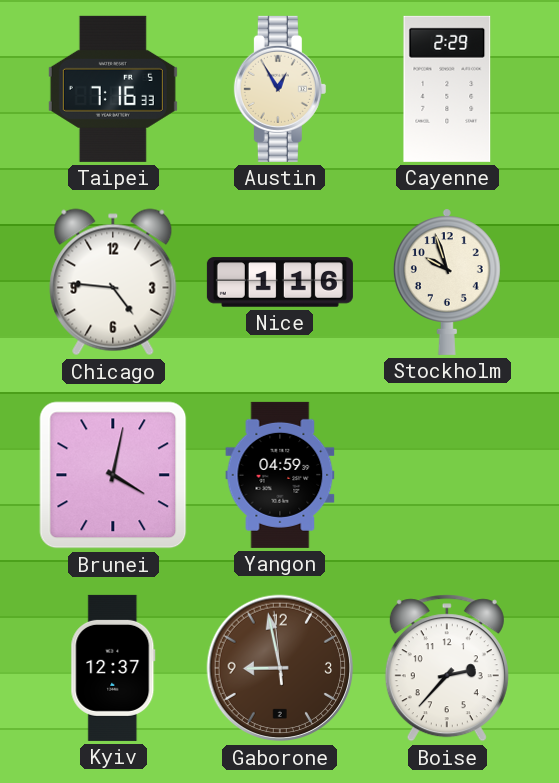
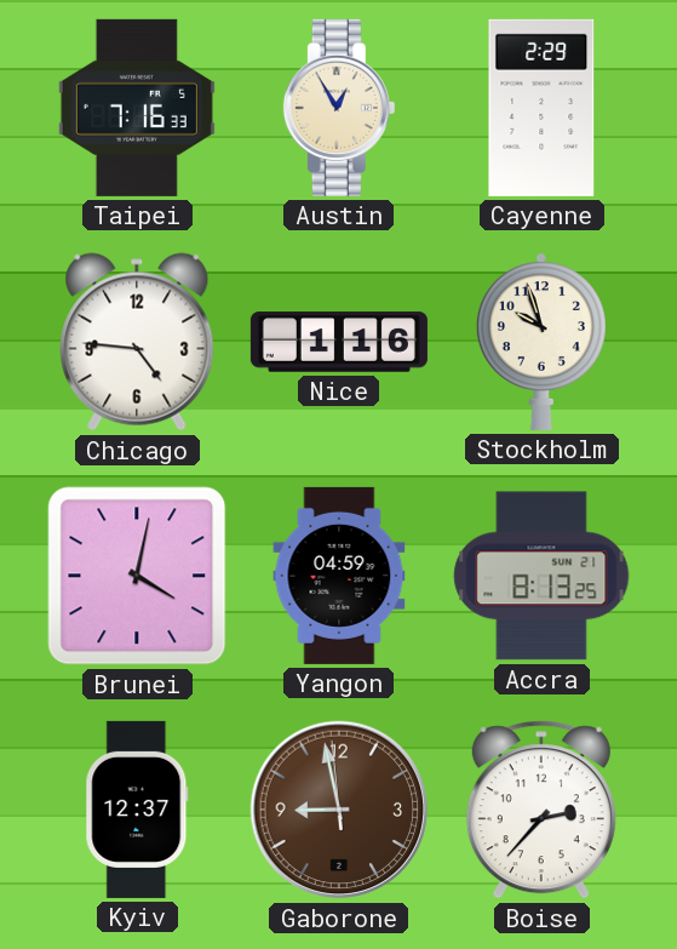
Accra: none -> 8:13
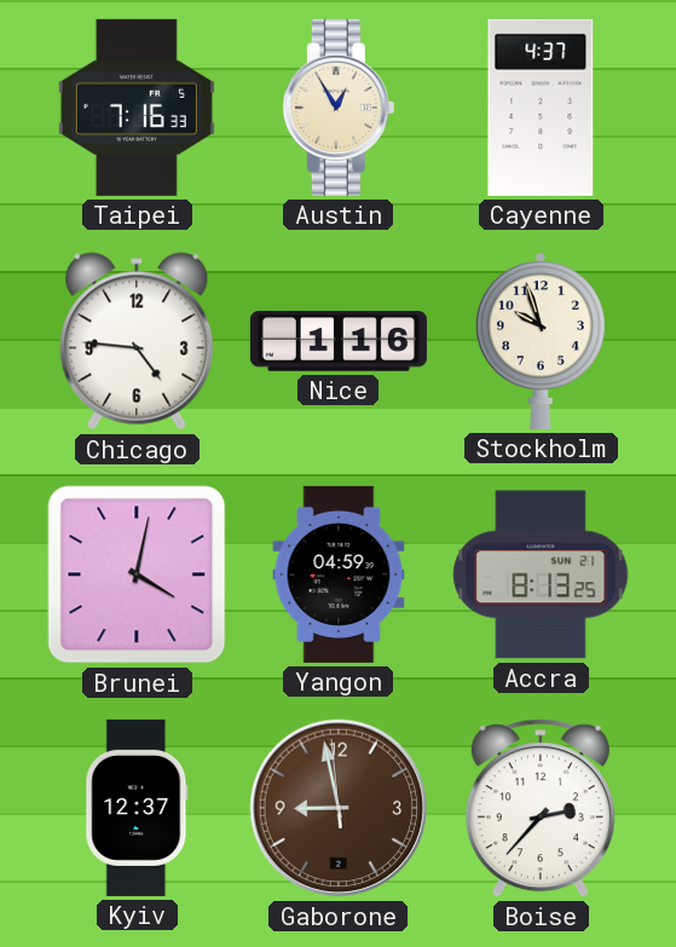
Cayenne: 2:29 -> 4:37
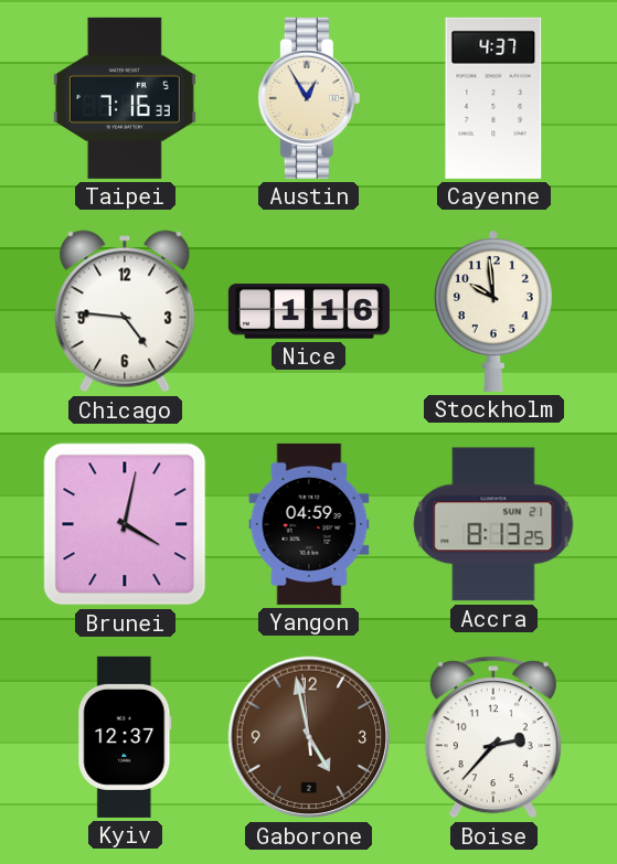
Stockholm: 9:57 -> 9:59
Gaborone: 8:57 -> 4:57
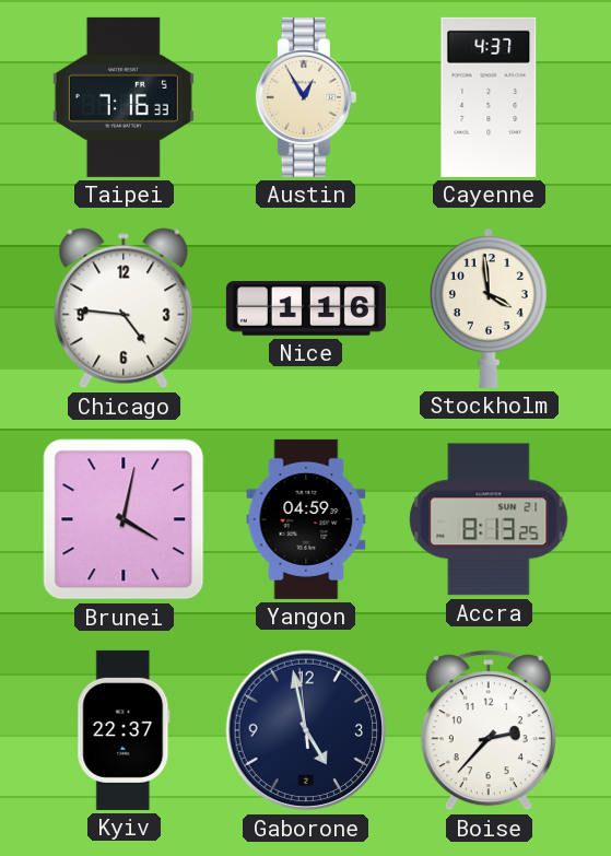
Stockholm: 9:59 -> 3:59
Kyiv: 12:37 -> 22:37
Gaborone dial: brown -> navy
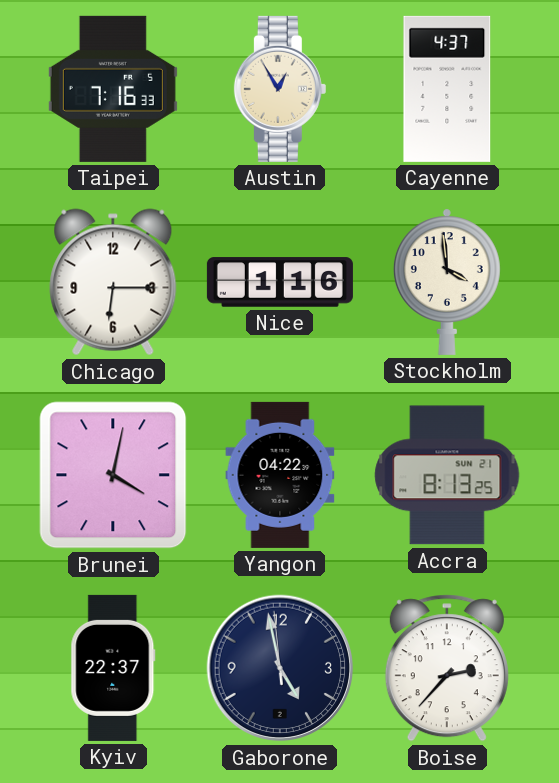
Chicago: 4:46 -> 6:15
Yangon: 04:59 -> 04:22
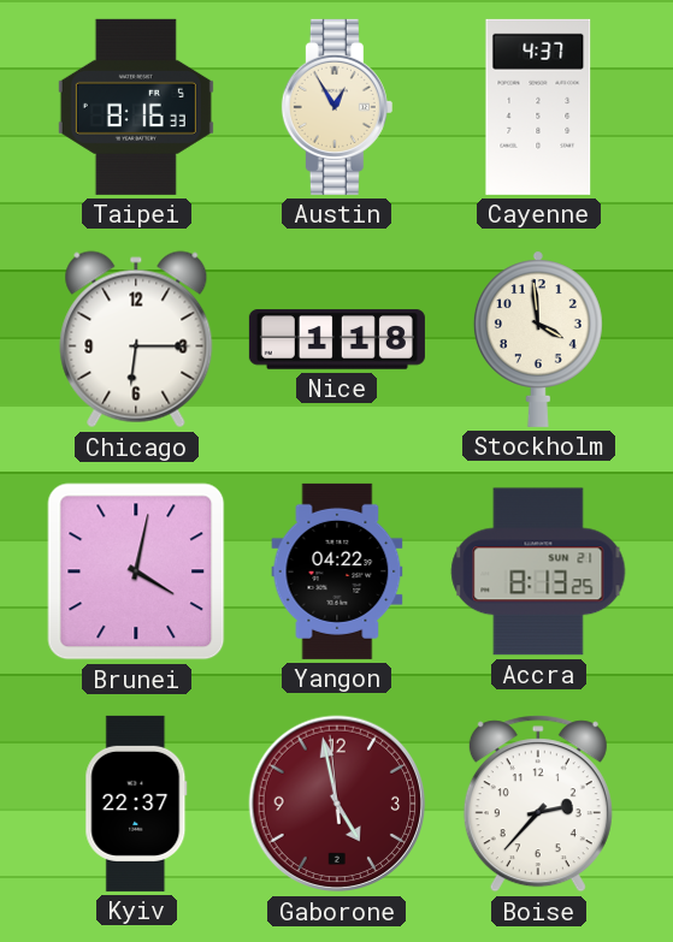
Taipei: 7:16 -> 8:16
Nice: 1:16 -> 1:18
Gaborone dial: navy -> burgundy
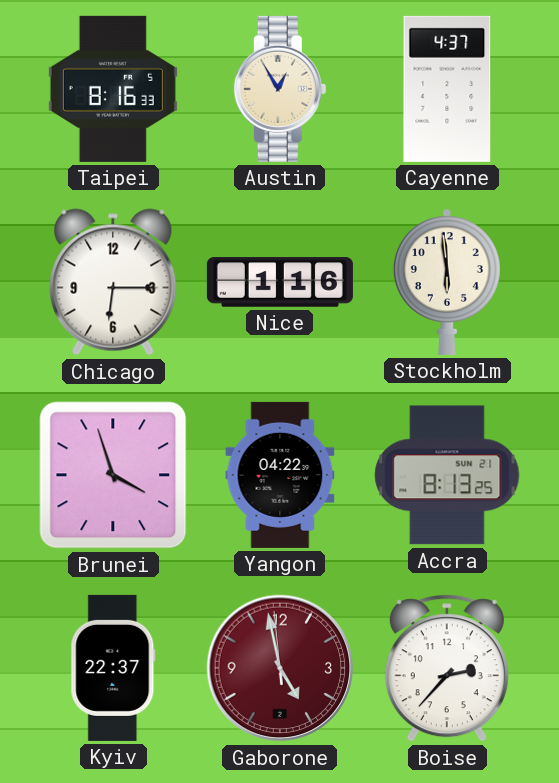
Nice: 1:18 -> 1:16
Stockholm: 3:59 -> 5:59
Brunei: 4:02 -> 3:57
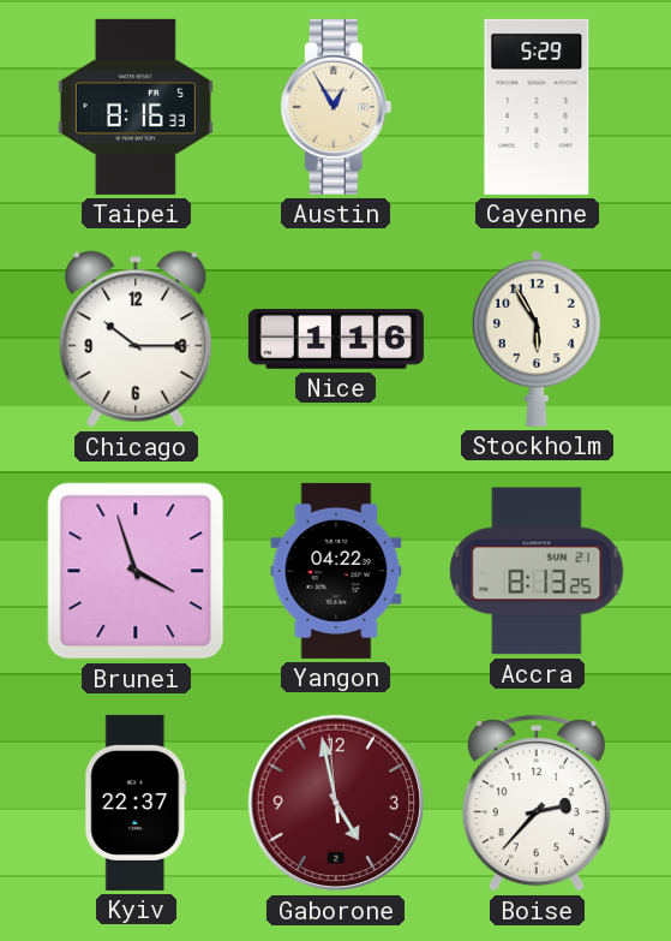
Cayenne: 4:37 -> 5:29
Chicago: 6:15 -> 10:15
Stockholm: 5:59 -> 5:55
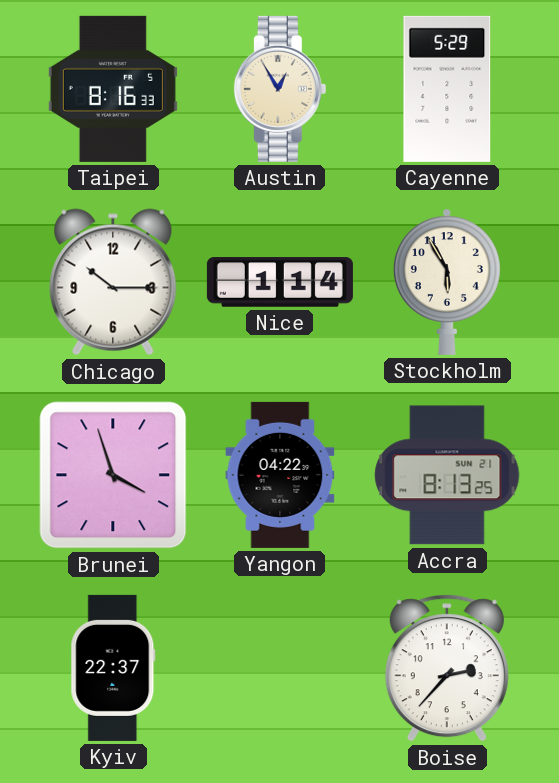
Nice: 1:16 -> 1:14
Gaborone: 4:57 -> none
